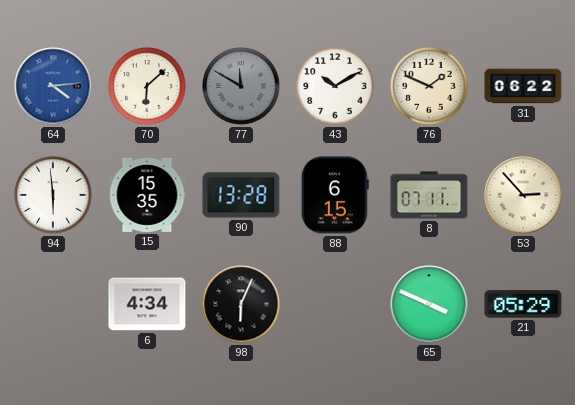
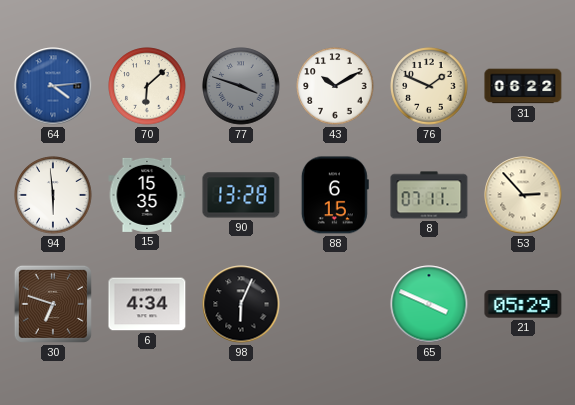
77: 11:50 -> 3:48
30: none -> 6:48
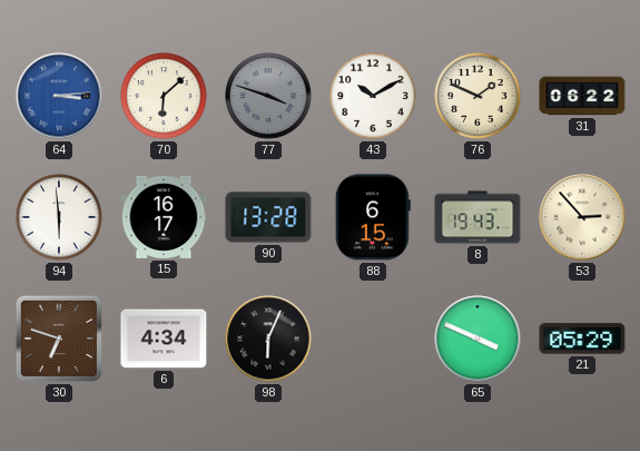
64: 4:14 -> 3:14
15: 15:35 -> 16:17
8: 07:11 -> 19:43
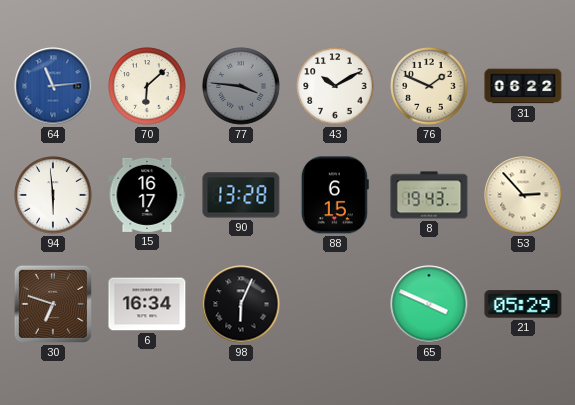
64: 3:14 -> 11:14
77: 3:48 -> 3:46
6: 4:34 -> 16:34
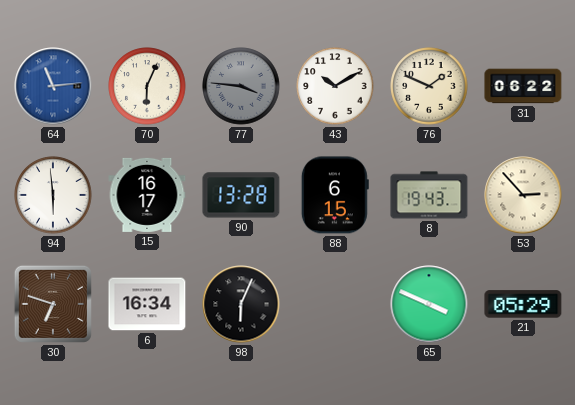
70: 6:08 -> 6:04
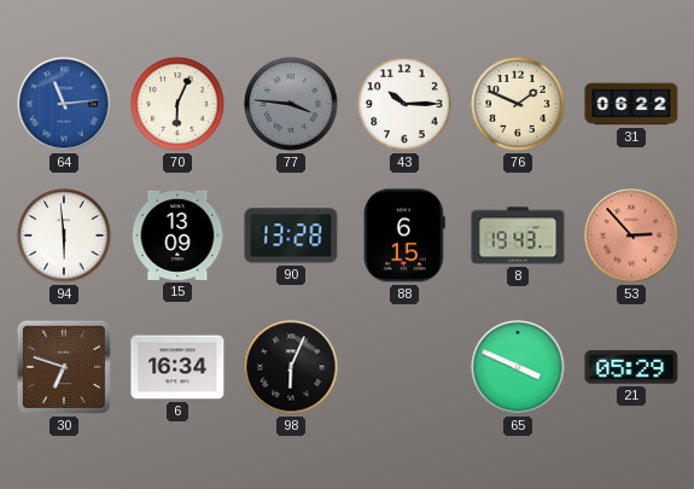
43: 10:10 -> 10:15
15: 16:17 -> 13:09
53 dial: cream -> salmon
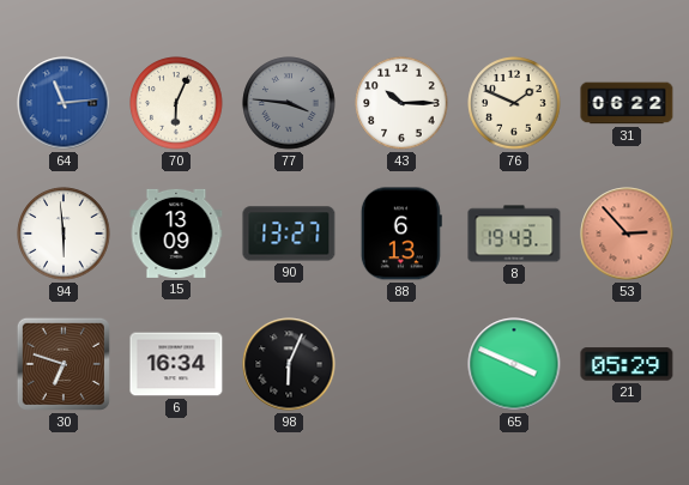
90: 13:28 -> 13:27
88: 6:15 -> 6:13
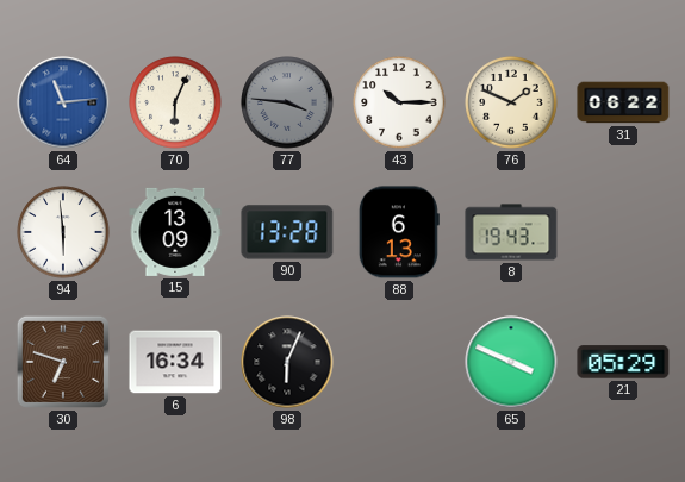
90: 13:27 -> 13:28
53: 2:53 -> none
